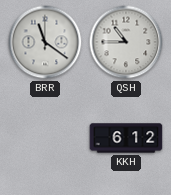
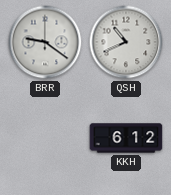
BRR: 11:21 -> 9:21
QSH: 10:45 -> 10:41
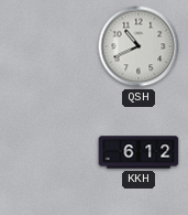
BRR: 9:21 -> none
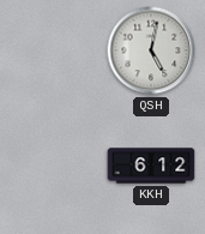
QSH: 10:41 -> 5:02
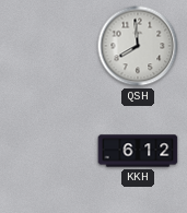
QSH: 5:02 -> 7:59
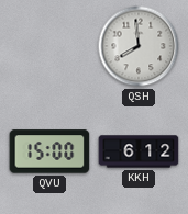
QVU: none -> 15:00
